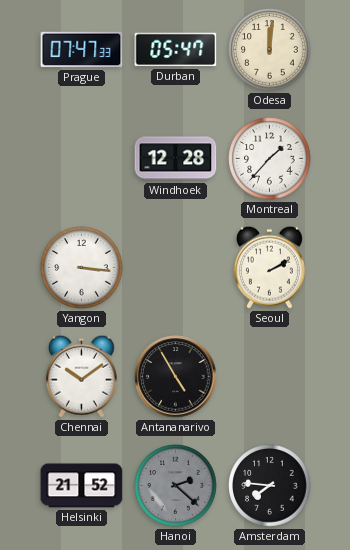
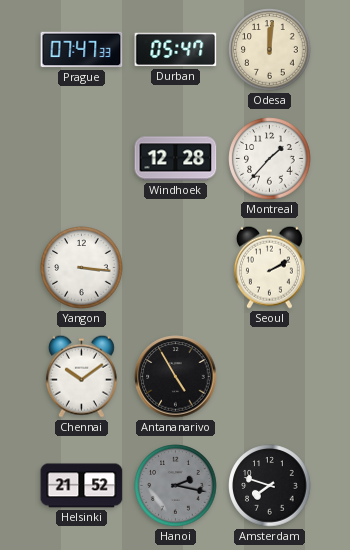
Hanoi: 2:22 -> 2:17
Amsterdam: 7:46 -> 7:48
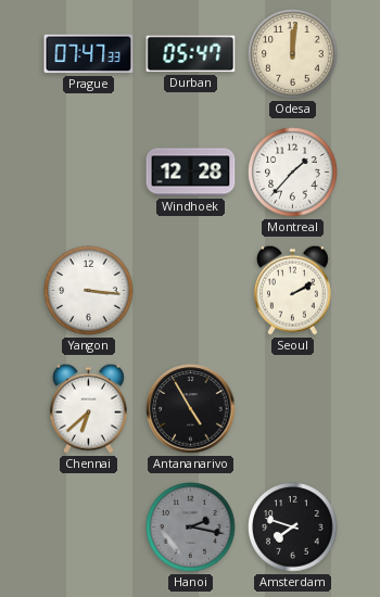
Chennai: 10:09 -> 6:38
Helsinki: 21:52 -> none
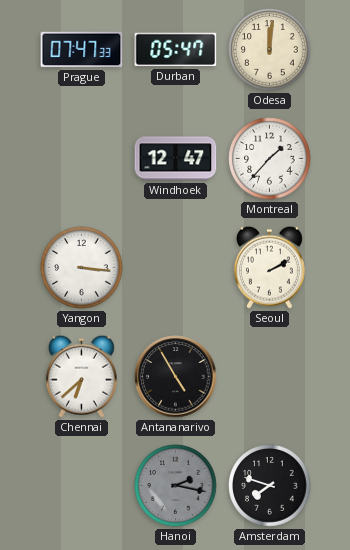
Windhoek: 12:28 -> 12:47
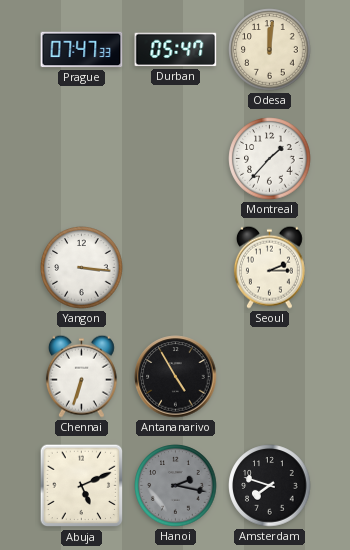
Windhoek: 12:47 -> none
Seoul: 2:10 -> 2:15
Chennai: 6:38 -> 6:33
Abuja: none -> 5:11
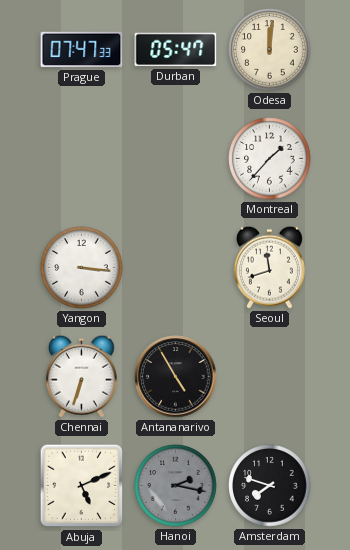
Seoul: 2:15 -> 11:42
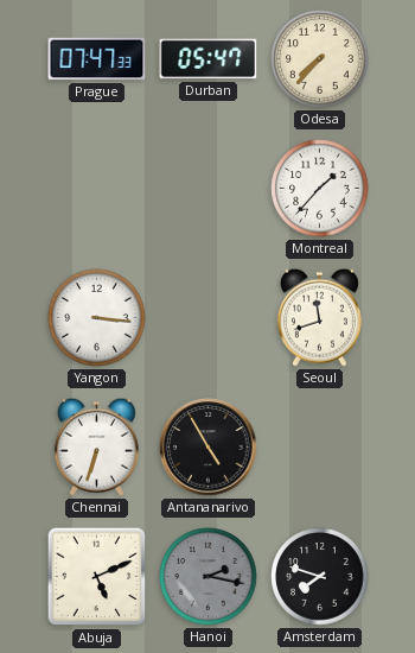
Odesa: 12:01 -> 7:37
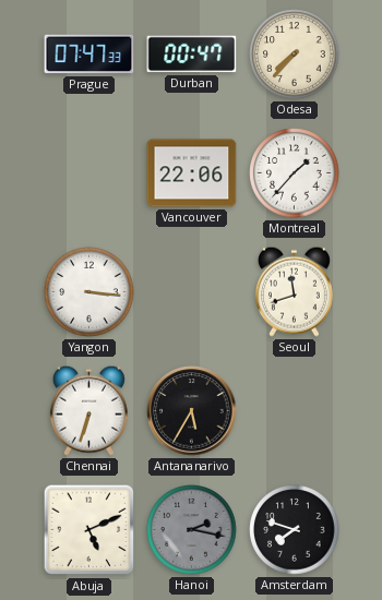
Durban: 05:47 -> 00:47
Vancouver: none -> 22:06
Antananarivo: 4:55 -> 5:35
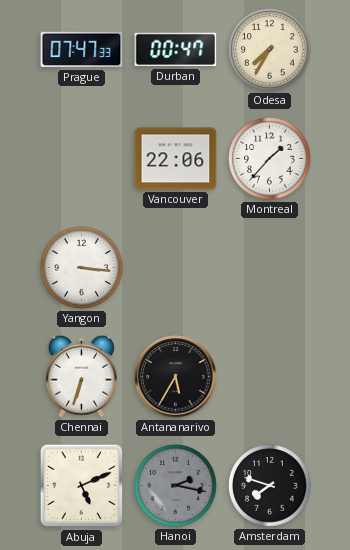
Odesa: 7:37 -> 7:35
Seoul: 11:42 -> none
